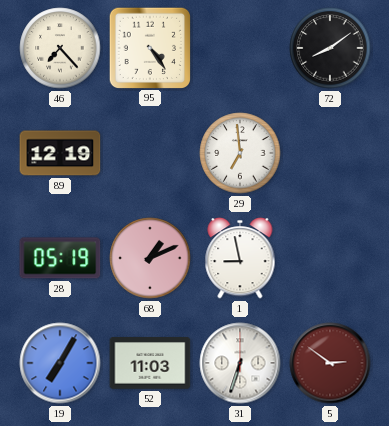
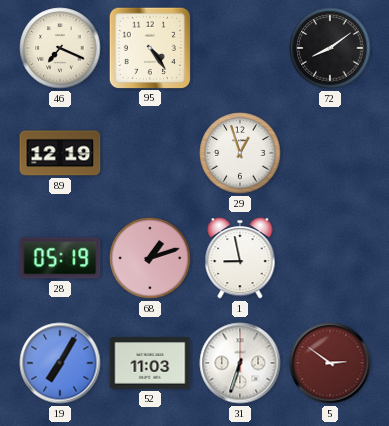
46: 7:23 -> 7:19
29: 6:59 -> 12:57
68: 1:11 -> 1:12
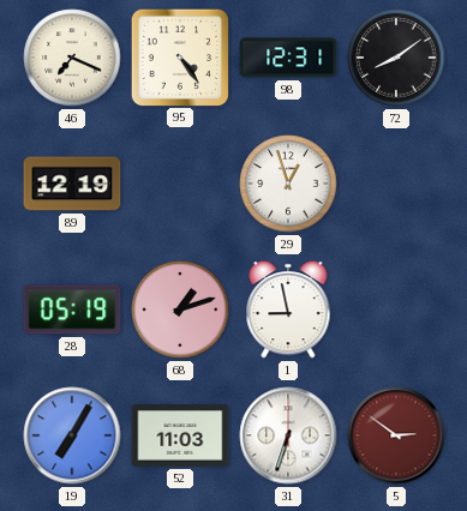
98: none -> 12:31
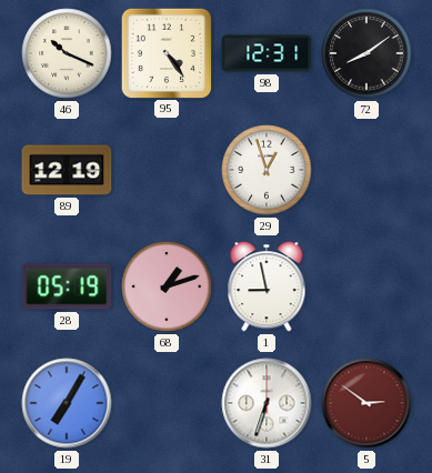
46: 7:19 -> 10:19
52: 11:03 -> none
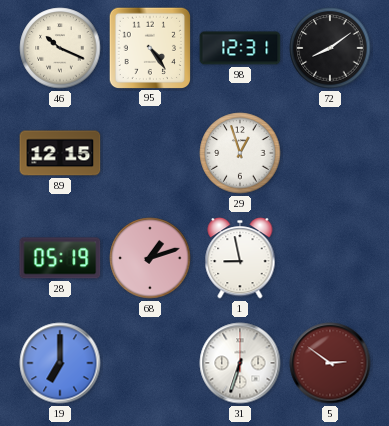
89: 12:19 -> 12:15
19: 7:05 -> 7:00
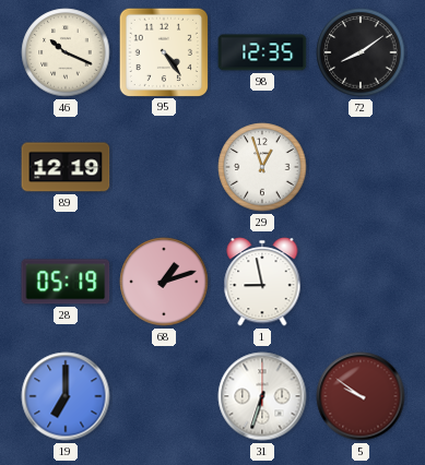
98: 12:31 -> 12:35
89: 12:15 -> 12:19
5: 2:51 -> 9:51
